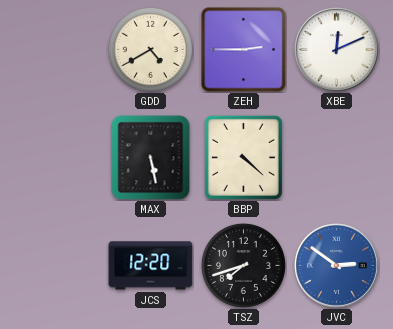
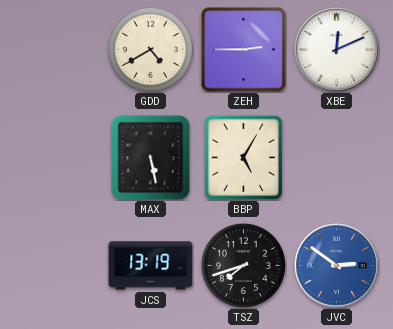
BBP: 4:22 -> 5:05
JCS: 12:20 -> 13:19
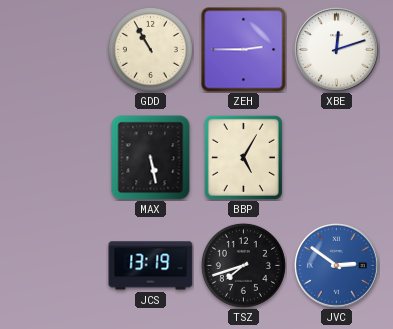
GDD: 4:40 -> 10:55
XBE: 12:11 -> 12:12
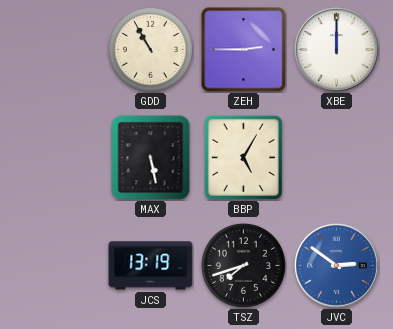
XBE: 12:12 -> 12:00
